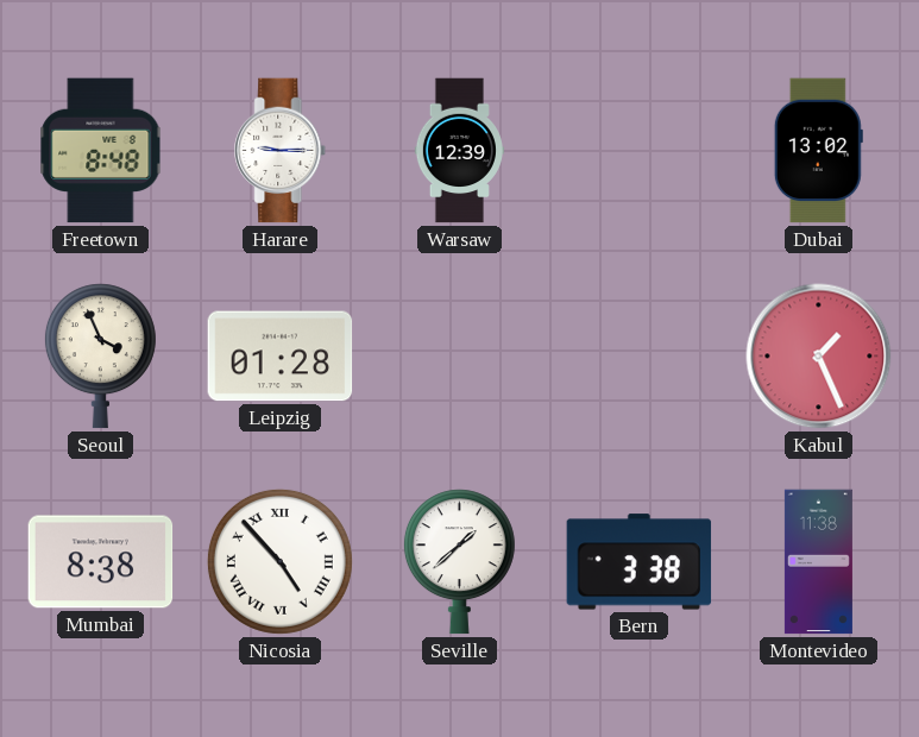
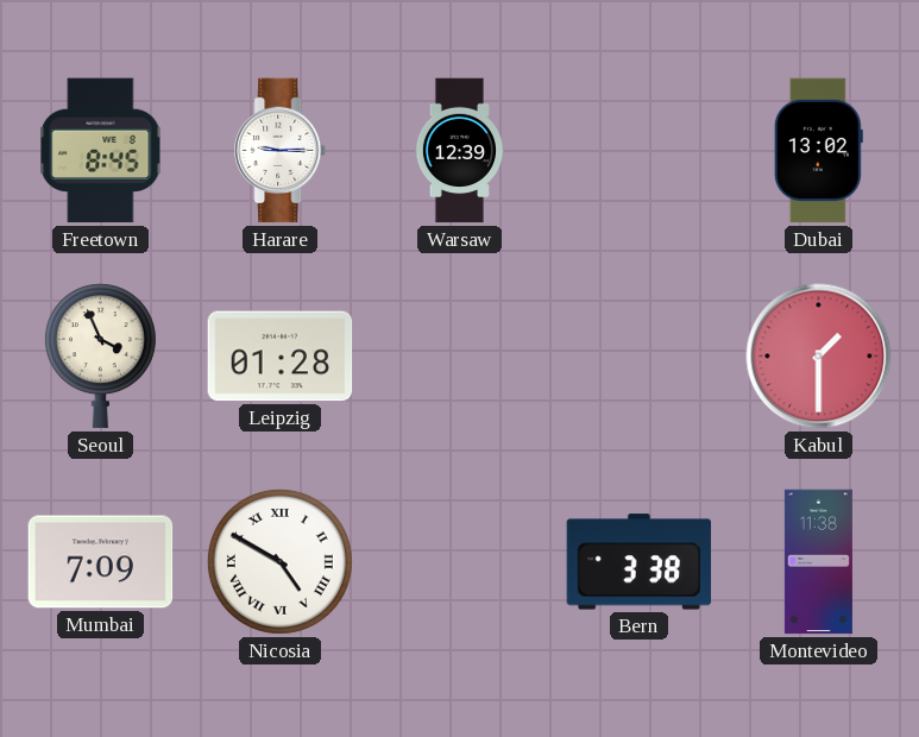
Freetown: 8:48 -> 8:45
Kabul: 1:26 -> 1:30
Mumbai: 8:38 -> 7:09
Nicosia: 4:53 -> 4:50
Seville: 1:38 -> none
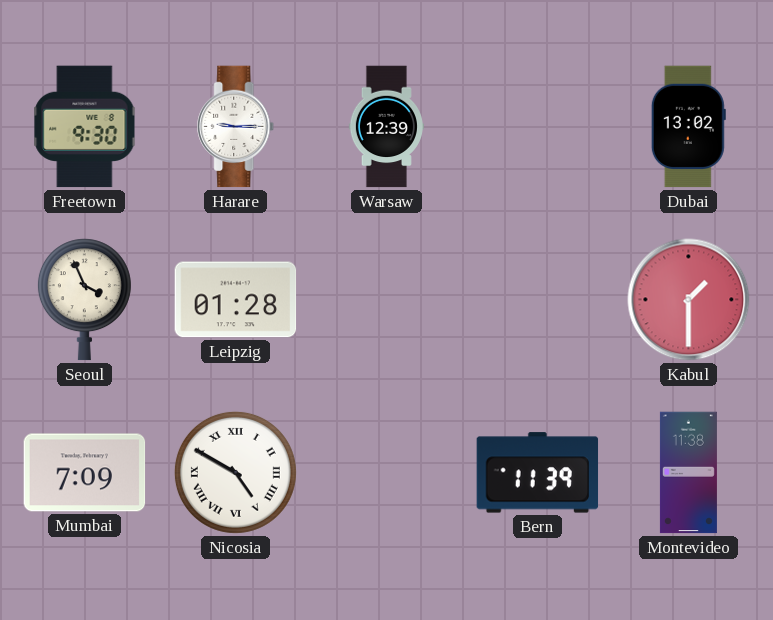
Freetown: 8:45 -> 9:30
Bern: 3:38 -> 11:39
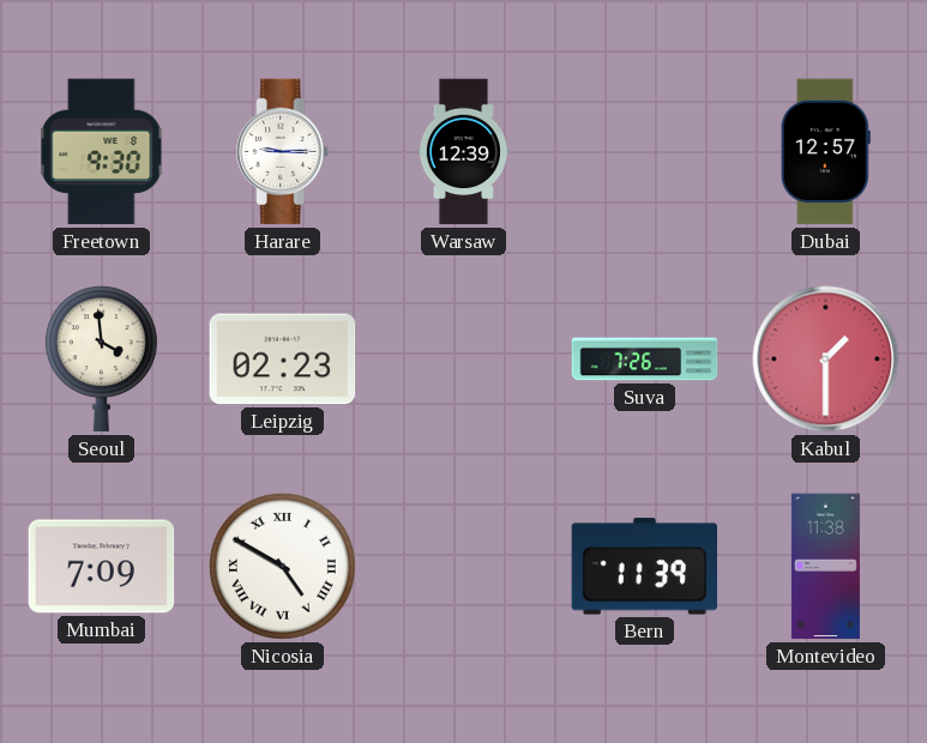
Dubai: 13:02 -> 12:57
Seoul: 3:56 -> 3:59
Leipzig: 01:28 -> 02:23
Suva: none -> 7:26
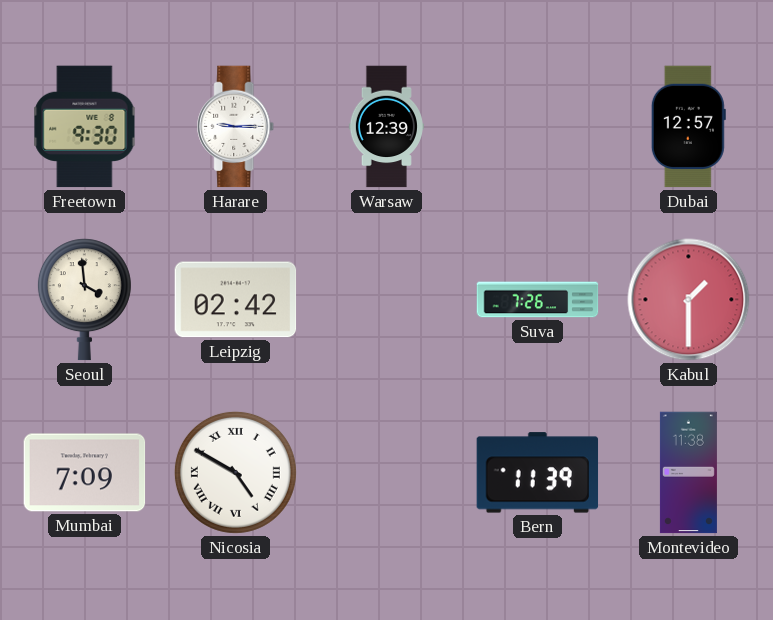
Leipzig: 02:23 -> 02:42
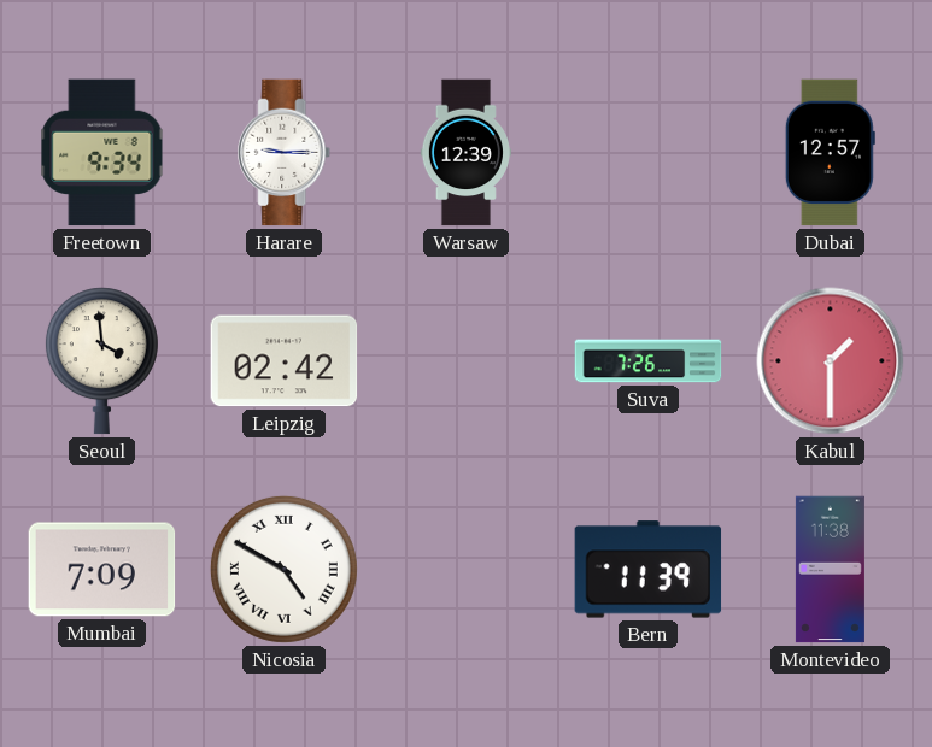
Freetown: 9:30 -> 9:34
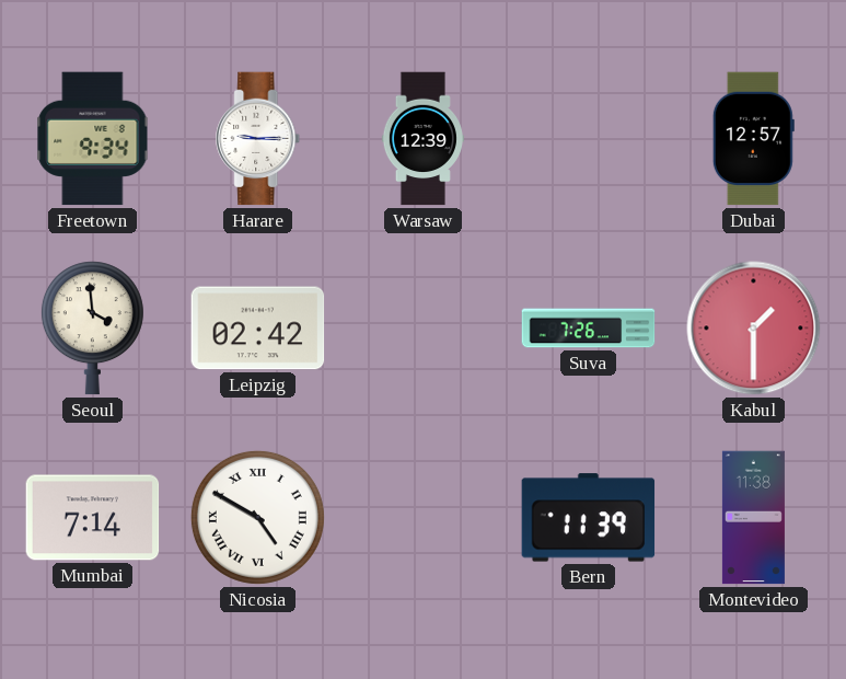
Mumbai: 7:09 -> 7:14
